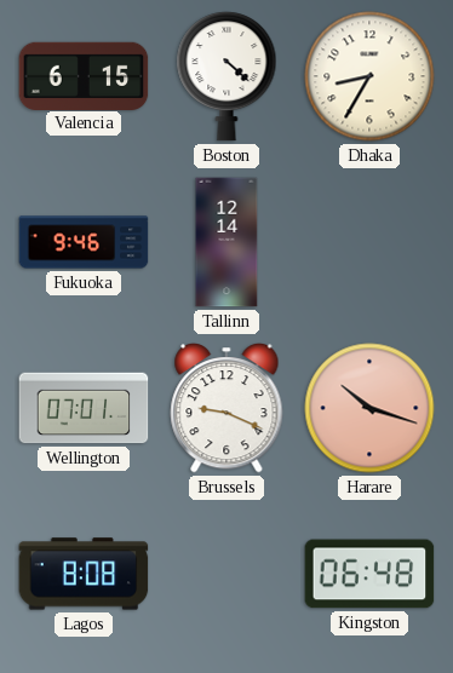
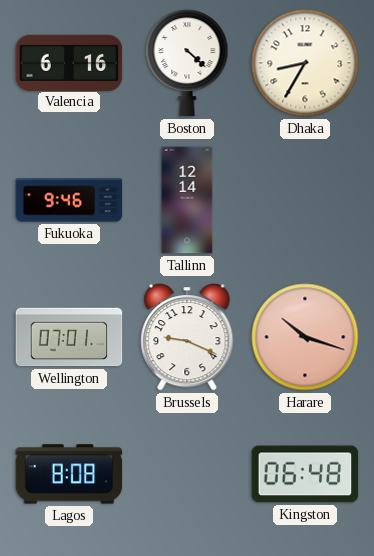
Valencia: 6:15 -> 6:16
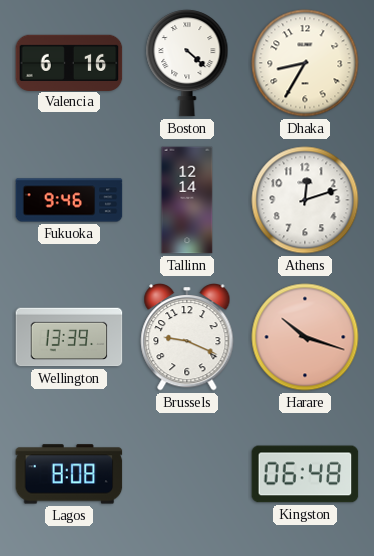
Athens: none -> 12:12
Wellington: 07:01 -> 13:39
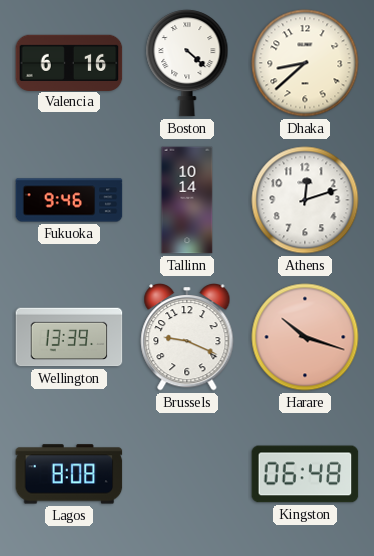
Dhaka: 8:35 -> 8:38
Tallinn: 12:14 -> 10:14
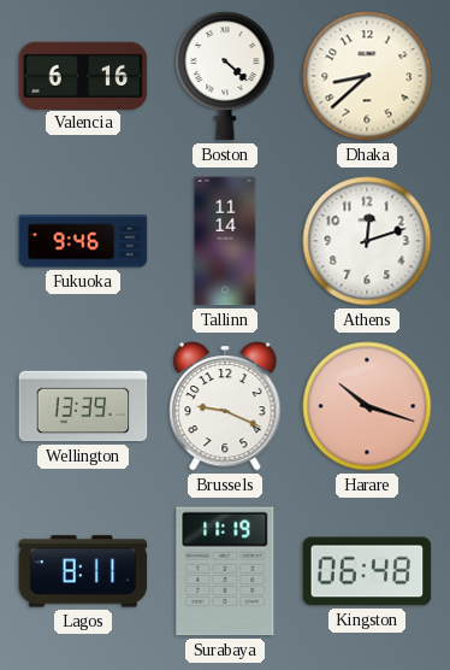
Tallinn: 10:14 -> 11:14
Lagos: 8:08 -> 8:11
Surabaya: none -> 11:19
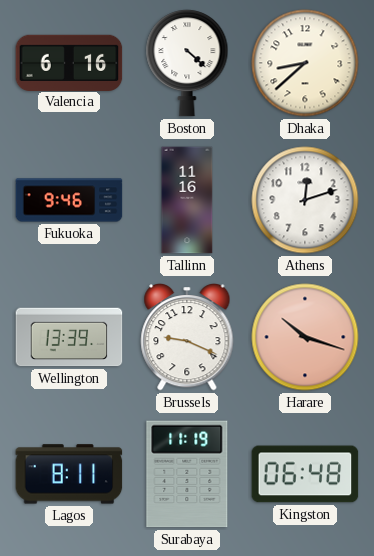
Tallinn: 11:14 -> 11:16
